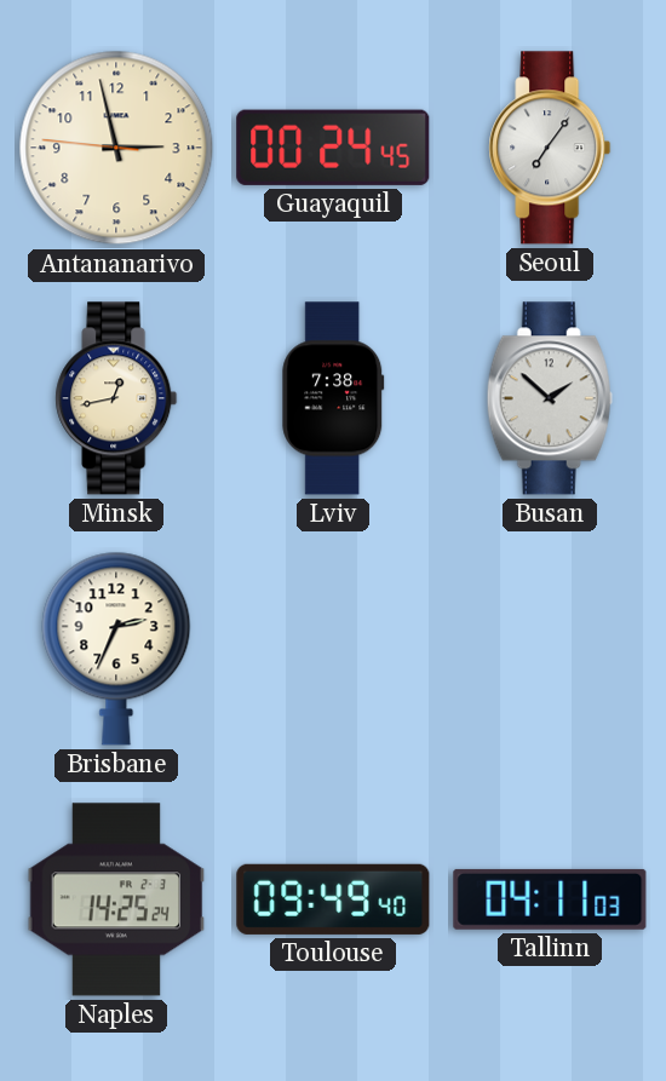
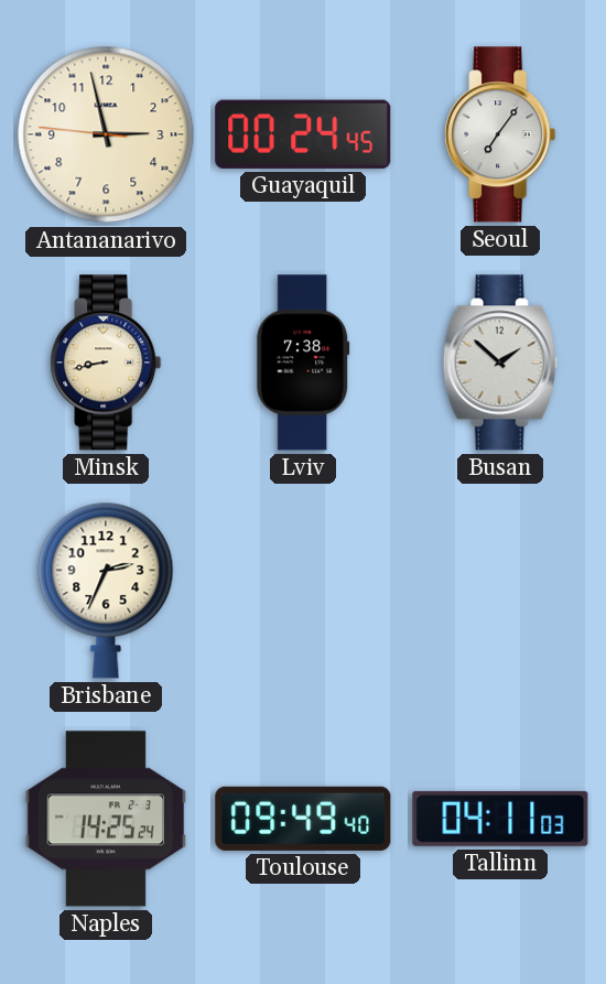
Minsk: 12:43 -> 8:43
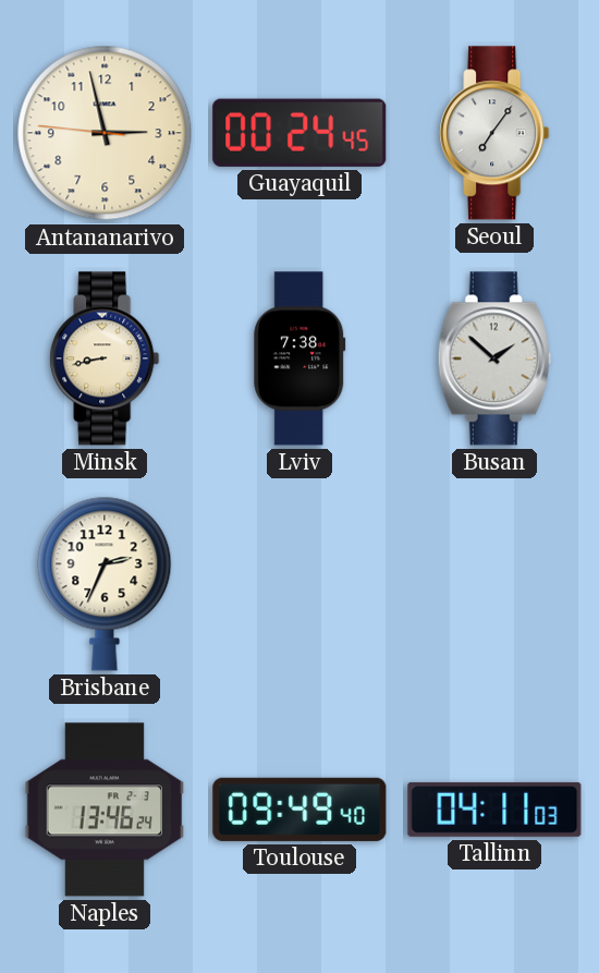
Naples: 14:25 -> 13:46
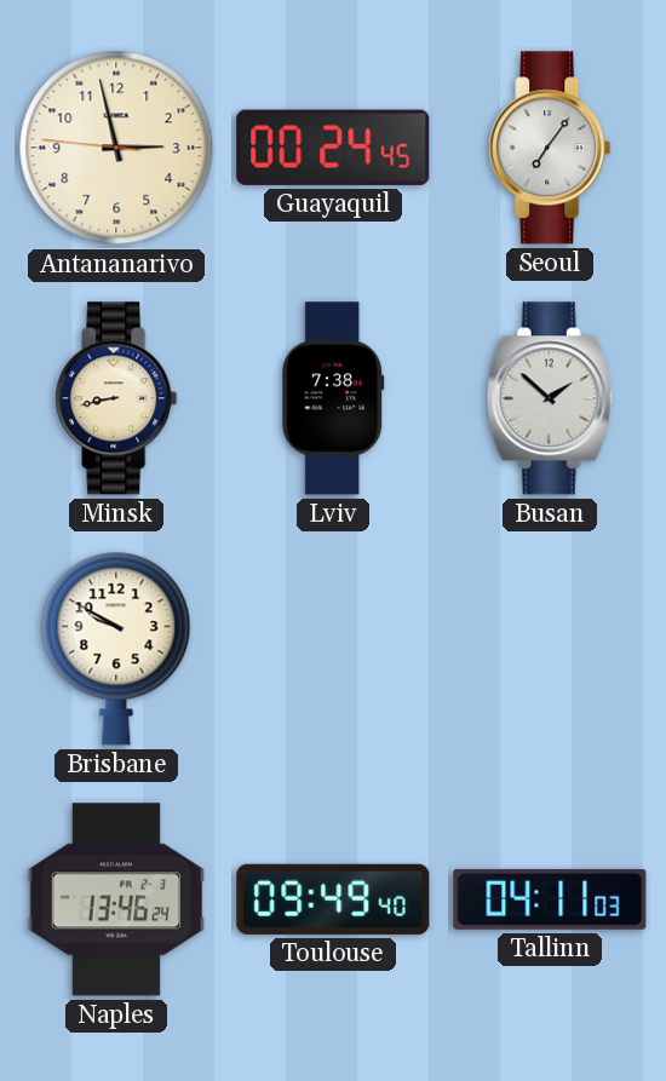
Brisbane: 2:34 -> 9:50
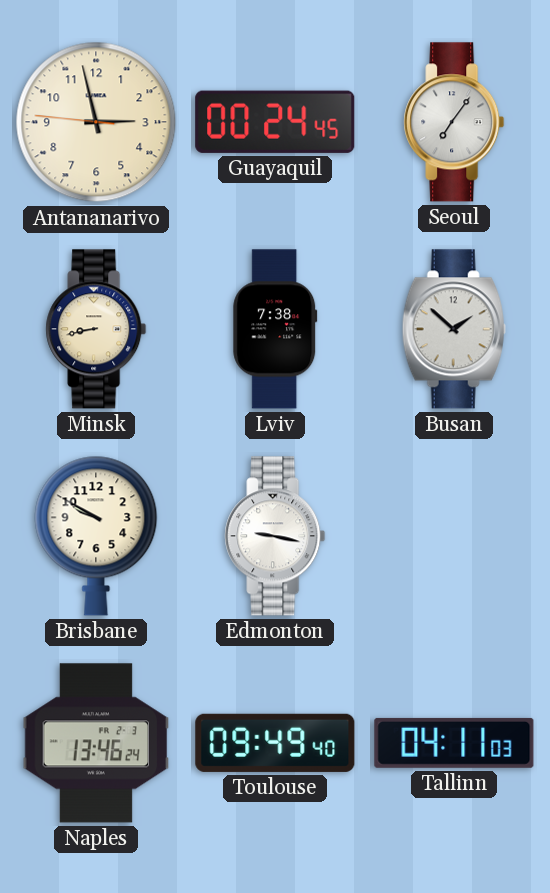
Edmonton: none -> 9:17
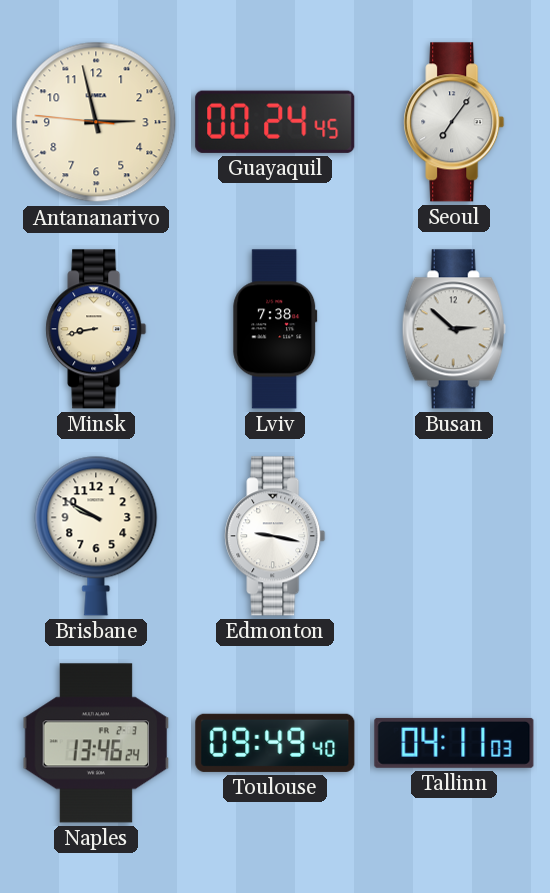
Busan: 1:52 -> 2:52
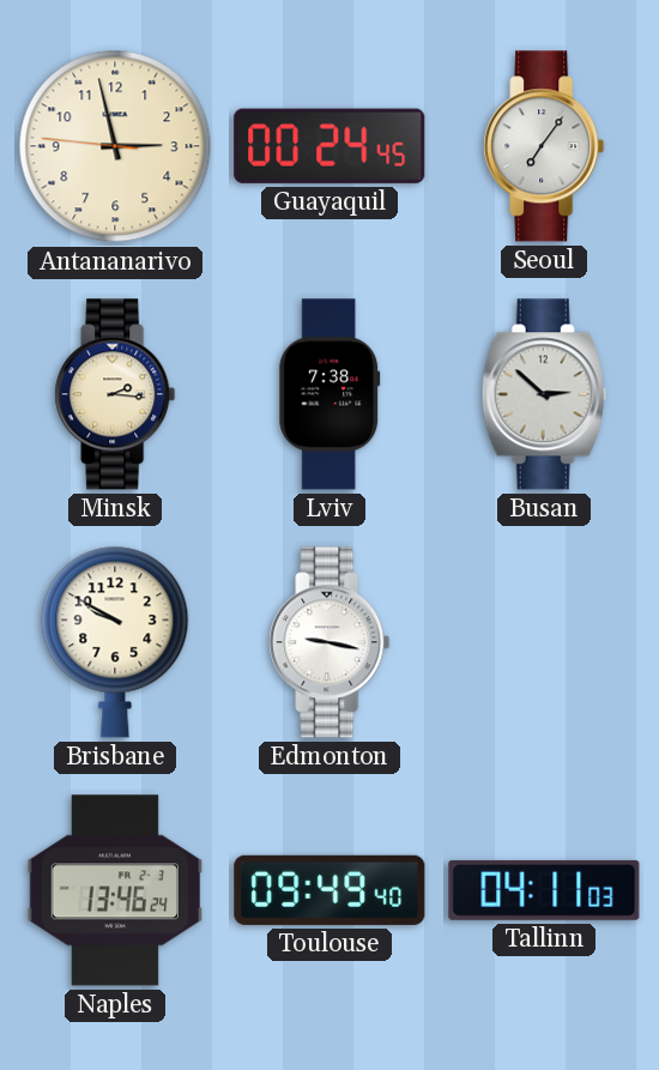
Minsk: 8:43 -> 2:16
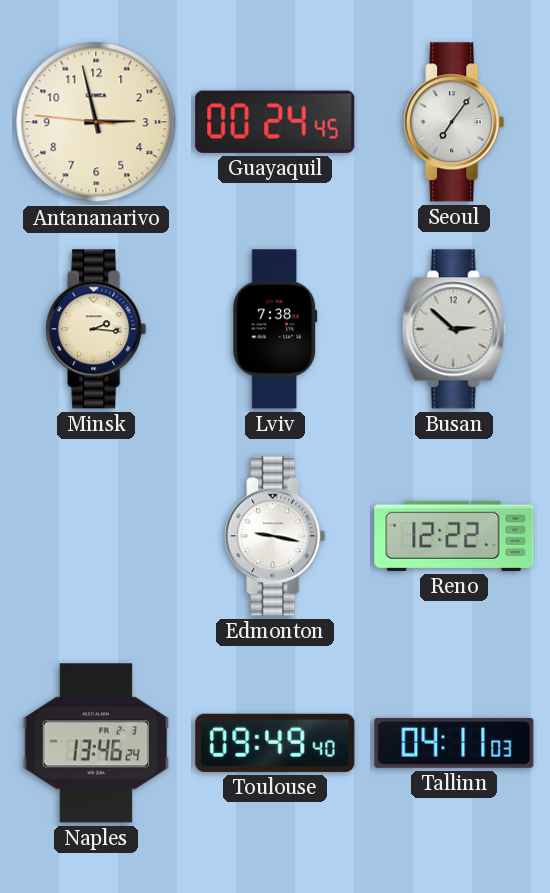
Brisbane: 9:50 -> none
Reno: none -> 12:22
